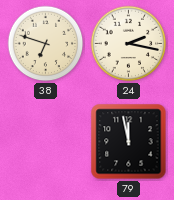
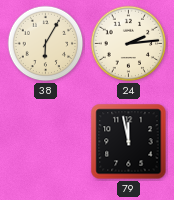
38: 6:48 -> 6:05
24: 2:17 -> 2:14
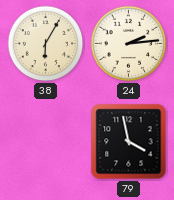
79: 11:58 -> 3:58
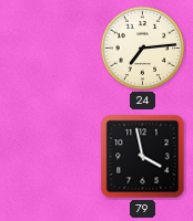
38: 6:05 -> none
24: 2:14 -> 7:14
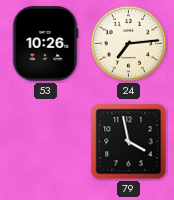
53: none -> 10:26
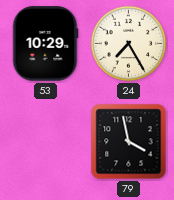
53: 10:26 -> 10:29
24: 7:14 -> 7:25
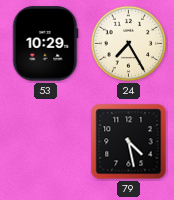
79: 3:58 -> 4:28
